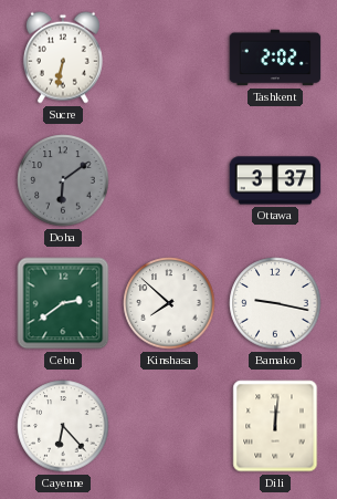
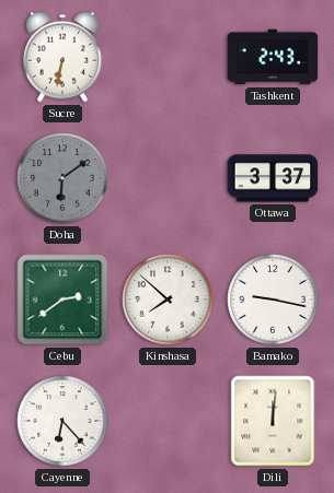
Tashkent: 2:02 -> 2:43
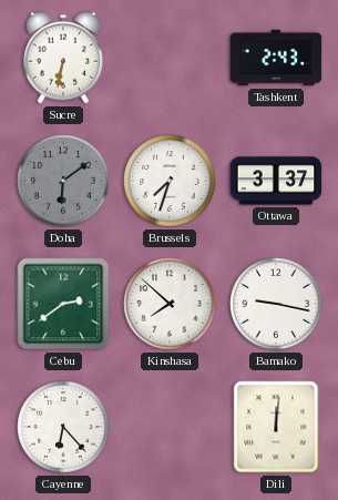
Brussels: none -> 7:33
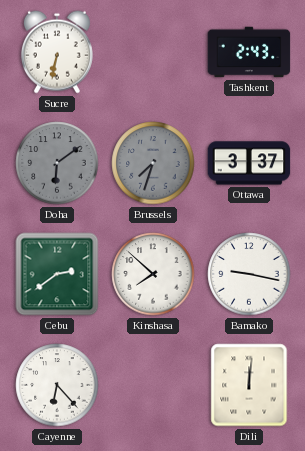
Brussels dial: white -> grey
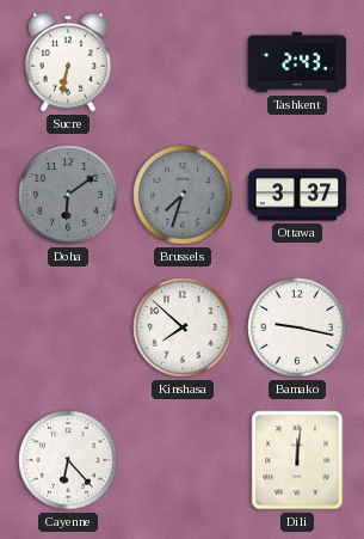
Cebu: 2:39 -> none
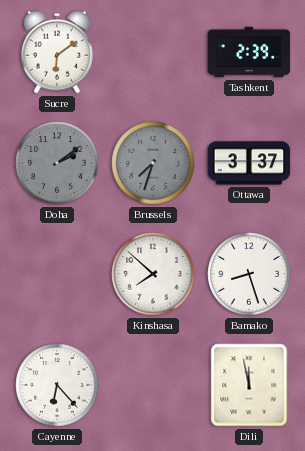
Sucre: 6:32 -> 6:09
Tashkent: 2:43 -> 2:39
Doha: 6:09 -> 2:09
Bamako: 9:17 -> 8:27
Dili: 12:01 -> 11:58
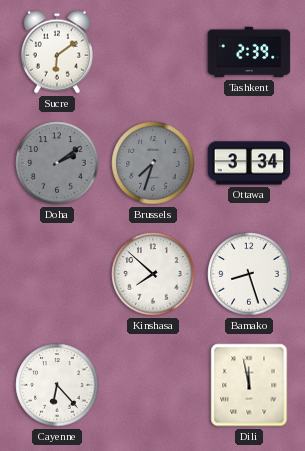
Ottawa: 3:37 -> 3:34
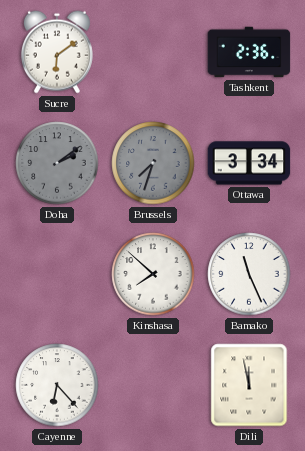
Tashkent: 2:39 -> 2:36
Bamako: 8:27 -> 11:26
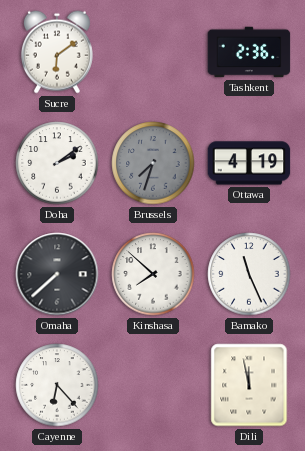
Doha dial: grey -> white
Ottawa: 3:34 -> 4:19
Omaha: none -> 7:38
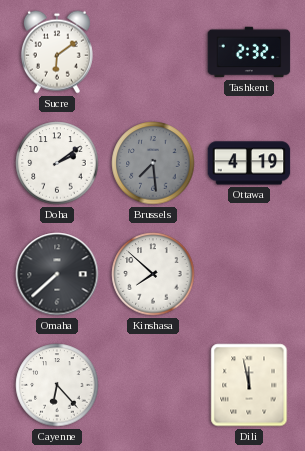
Tashkent: 2:36 -> 2:32
Brussels: 7:33 -> 7:29
Bamako: 11:26 -> none
